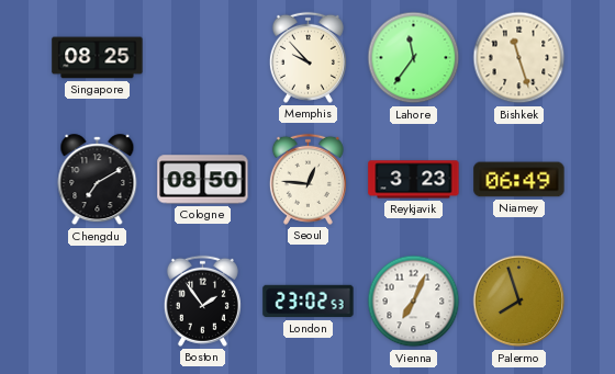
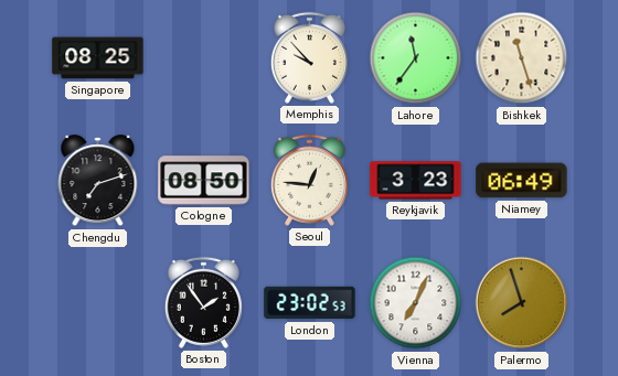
Chengdu: 7:10 -> 7:12
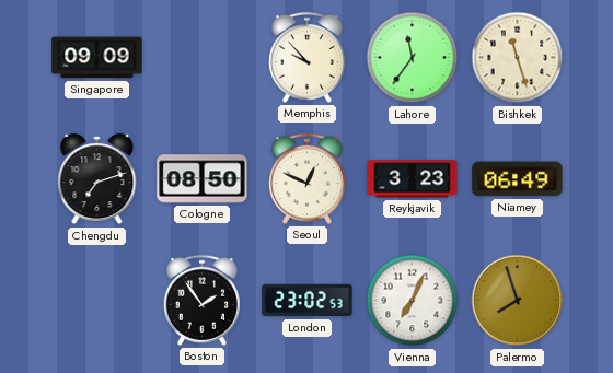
Singapore: 08:25 -> 09:09
Seoul: 12:46 -> 12:49
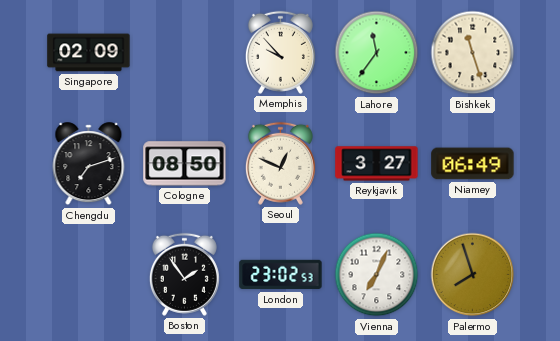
Singapore: 09:09 -> 02:09
Reykjavik: 3:23 -> 3:27
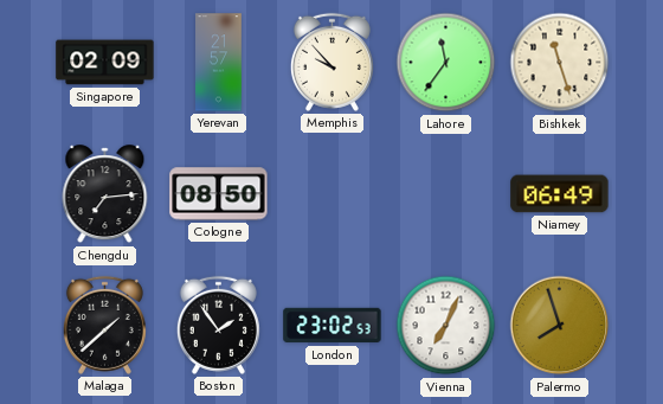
Yerevan: none -> 21:57
Chengdu: 7:12 -> 7:14
Seoul: 12:49 -> none
Reykjavik: 3:27 -> none
Malaga: none -> 1:38
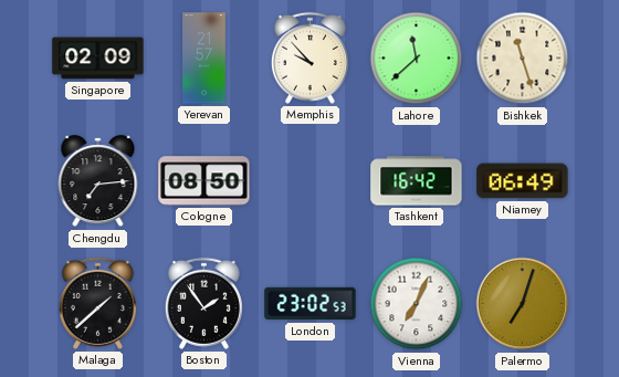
Lahore: 11:36 -> 11:38
Tashkent: none -> 16:42
Palermo: 7:57 -> 7:03
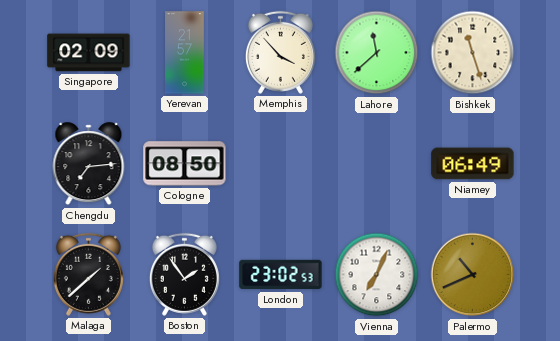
Memphis: 9:53 -> 3:53
Tashkent: 16:42 -> none
Palermo: 7:03 -> 10:41
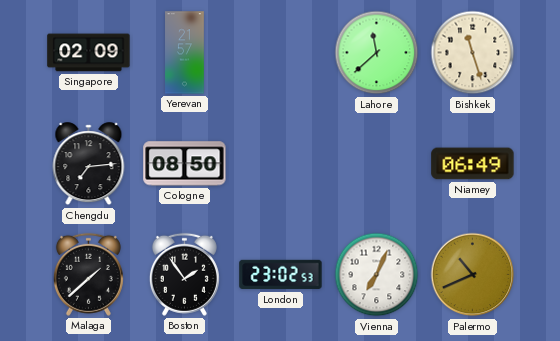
Memphis: 3:53 -> none
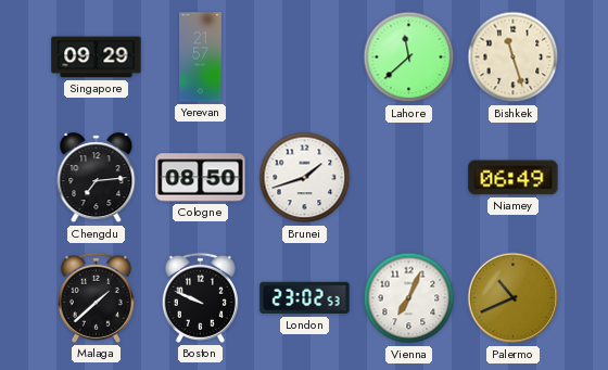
Singapore: 02:09 -> 09:29
Brunei: none -> 1:42
Boston: 1:54 -> 9:49
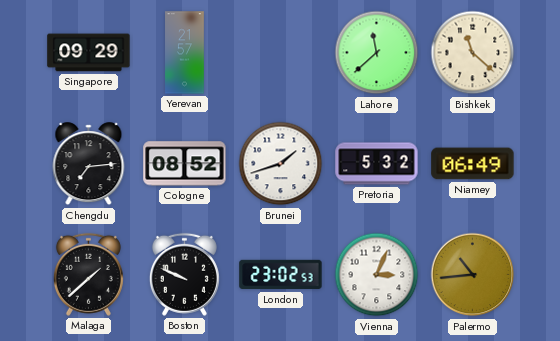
Bishkek: 11:27 -> 11:22
Cologne: 08:50 -> 08:52
Pretoria: none -> 5:32
Vienna: 7:04 -> 3:04
Palermo: 10:41 -> 10:44
